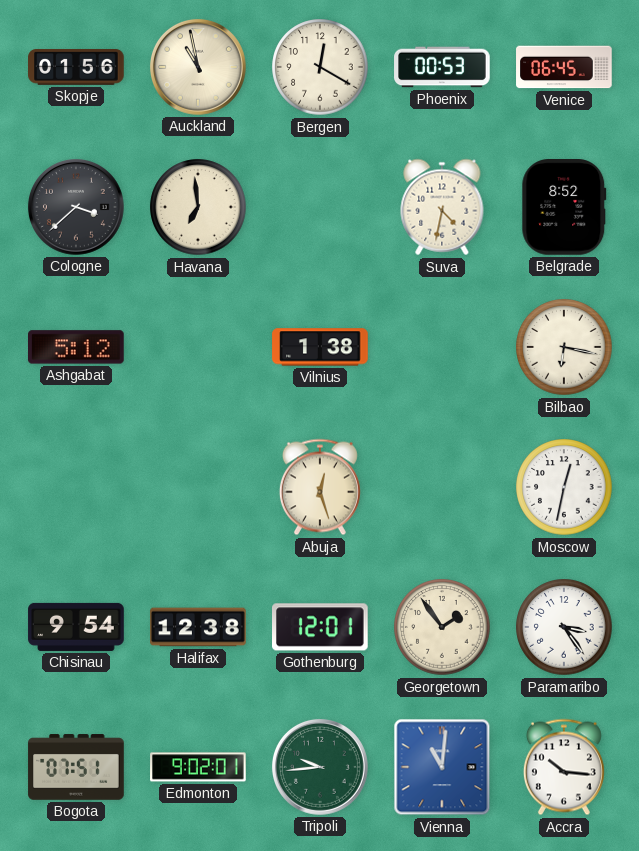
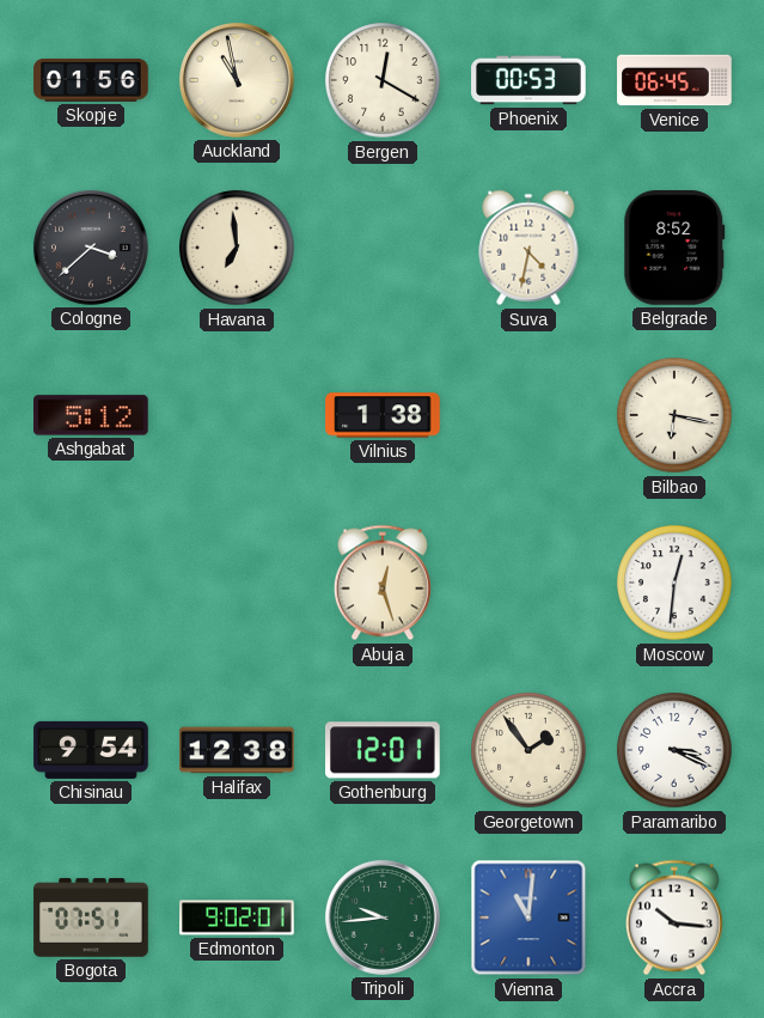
Moscow: 12:32 -> 12:31
Paramaribo: 3:24 -> 3:19
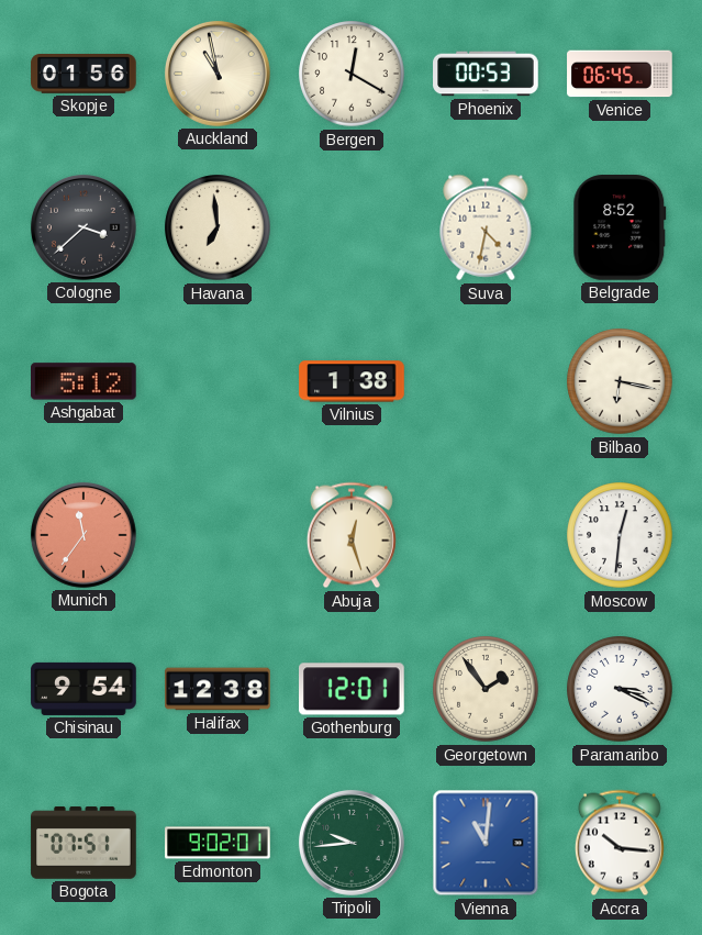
Munich: none -> 11:36
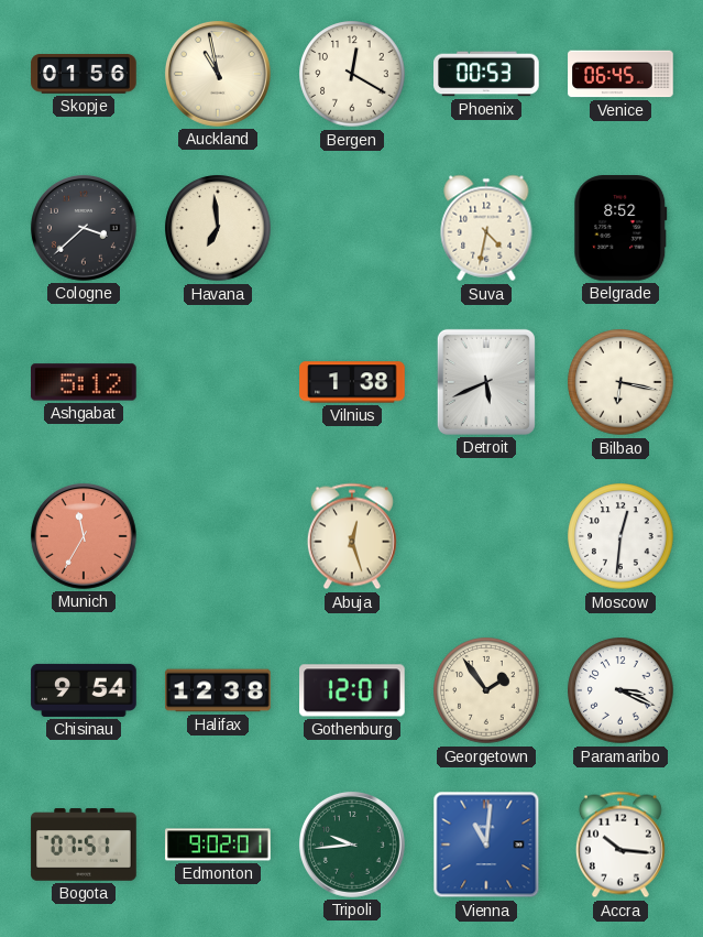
Detroit: none -> 5:41
Munich: 11:36 -> 11:35
